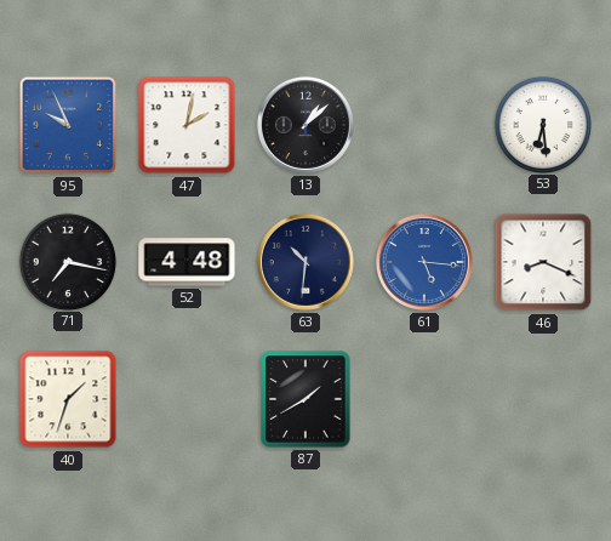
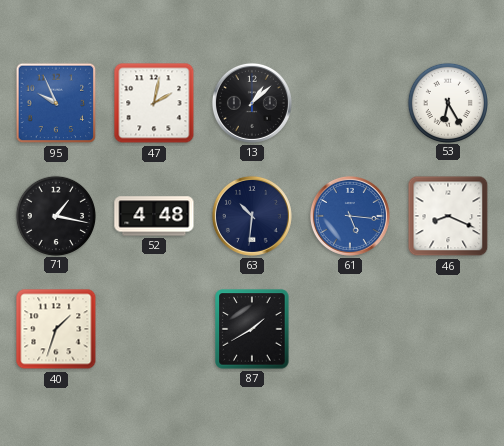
53: 6:29 -> 6:25
71: 7:17 -> 1:17
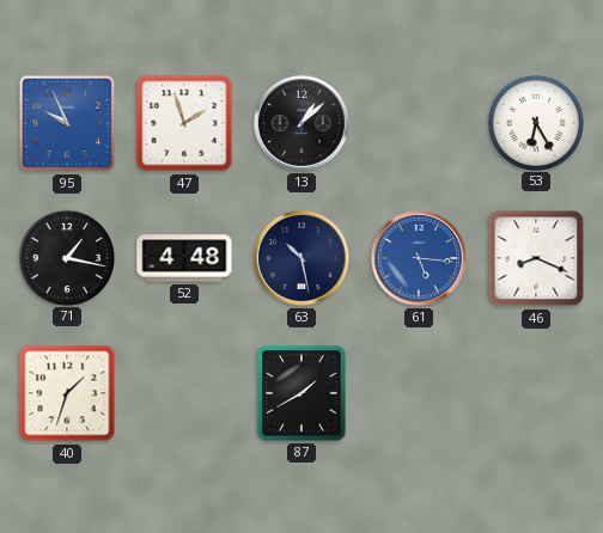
47: 2:02 -> 1:57
63: 10:31 -> 10:28
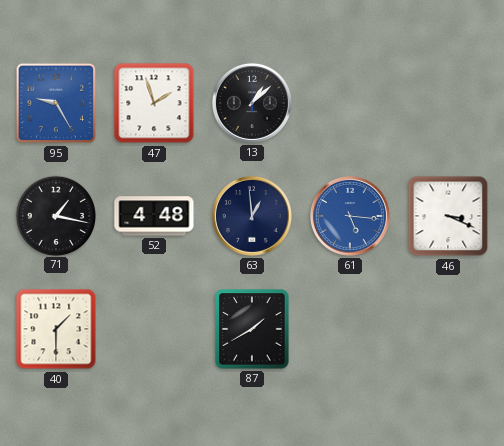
95: 9:56 -> 9:25
53: 6:25 -> none
63: 10:28 -> 12:59
46: 8:19 -> 3:19
40: 1:33 -> 1:30
